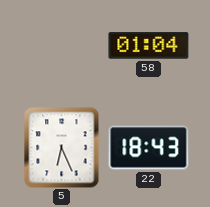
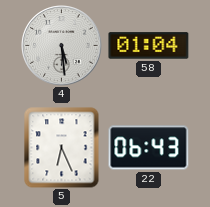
4: none -> 5:29
22: 18:43 -> 06:43
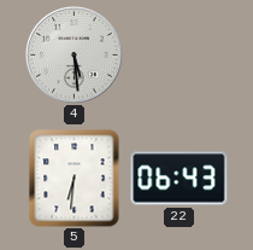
58: 01:04 -> none
5: 6:26 -> 6:31
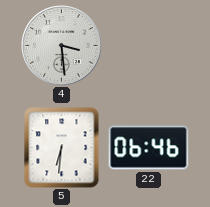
4: 5:29 -> 3:29
22: 06:43 -> 06:46
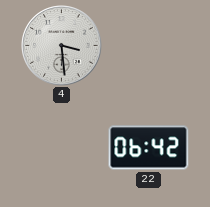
5: 6:31 -> none
22: 06:46 -> 06:42
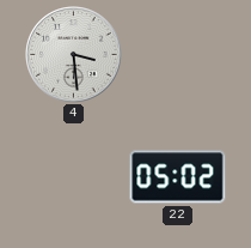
22: 06:42 -> 05:02
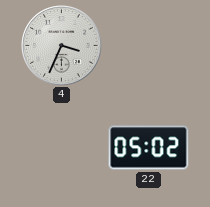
4: 3:29 -> 3:34
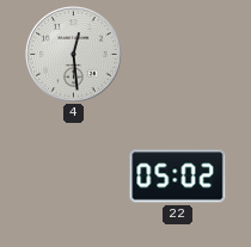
4: 3:34 -> 12:29
